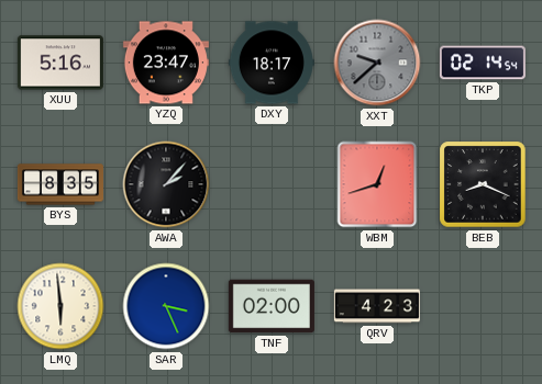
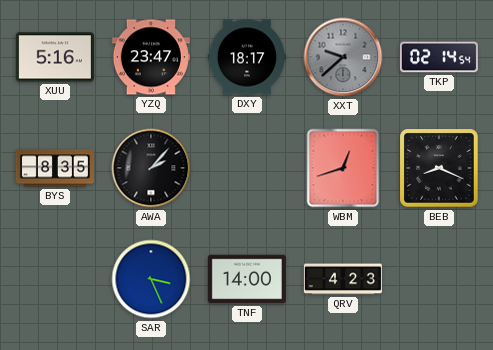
LMQ: 5:59 -> none
TNF: 02:00 -> 14:00
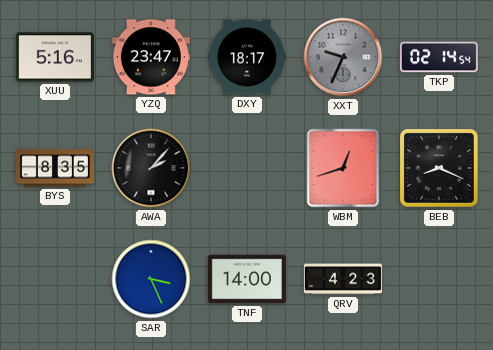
XXT: 9:38 -> 9:34
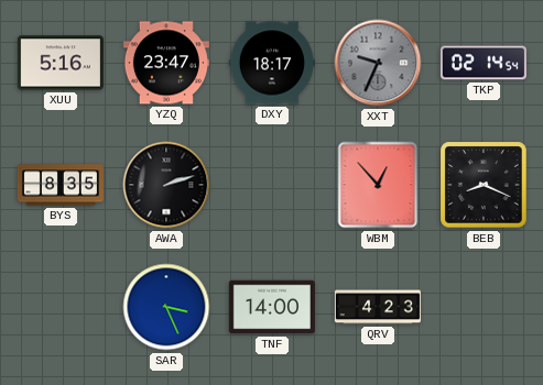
AWA: 2:07 -> 2:12
WBM: 12:42 -> 12:53
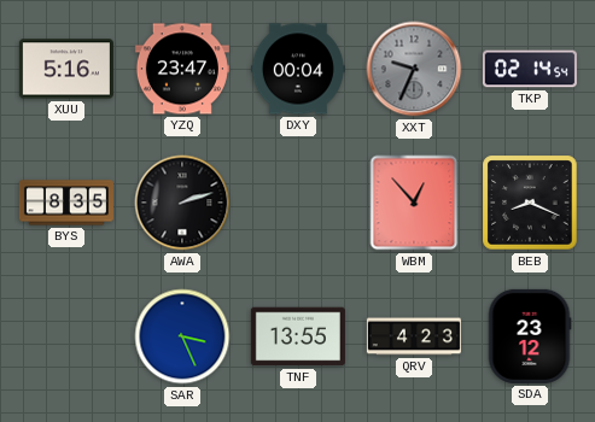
DXY: 18:17 -> 00:04
TNF: 14:00 -> 13:55
SDA: none -> 23:12
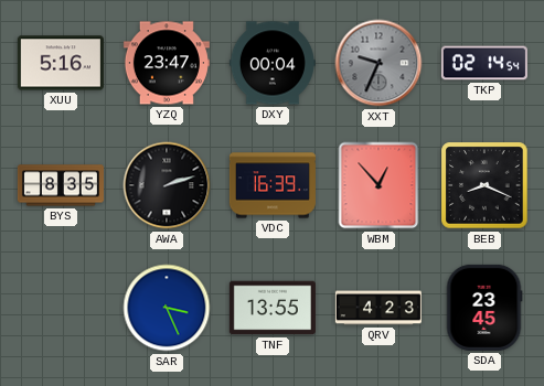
VDC: none -> 16:39
SDA: 23:12 -> 23:45
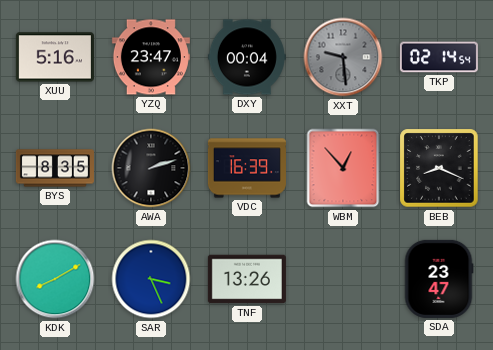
XXT: 9:34 -> 9:29
KDK: none -> 8:10
TNF: 13:55 -> 13:26
QRV: 4:23 -> none
SDA: 23:45 -> 23:47
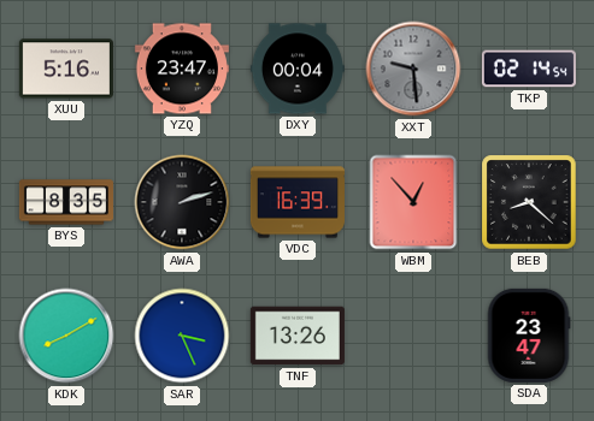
BEB: 8:19 -> 8:22
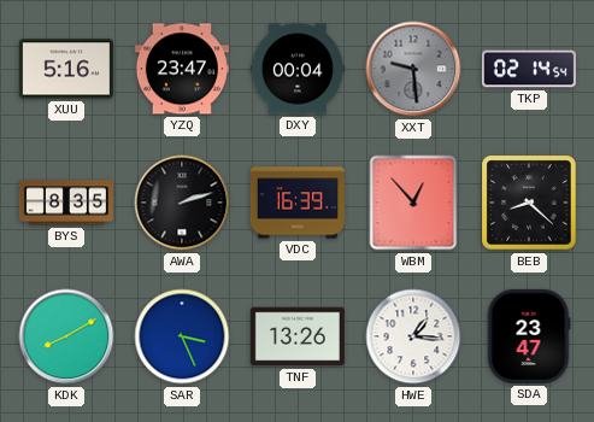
HWE: none -> 1:16
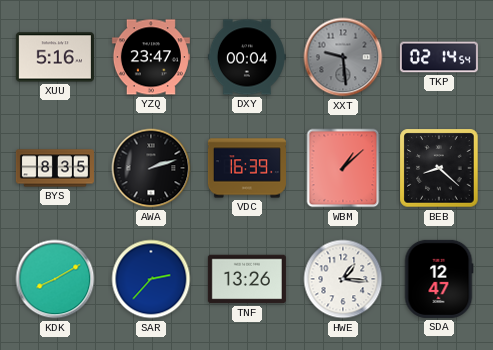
WBM: 12:53 -> 1:08
SAR: 3:26 -> 2:37
SDA: 23:47 -> 12:47
